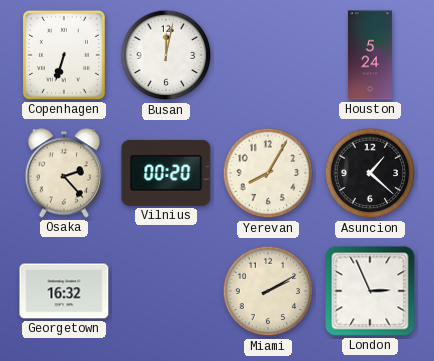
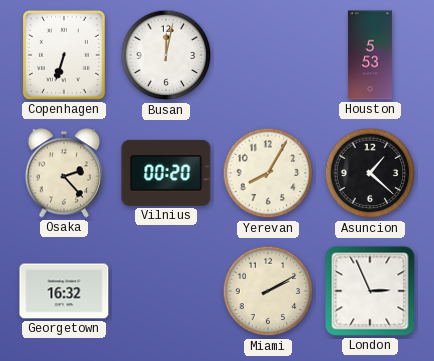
Houston: 5:24 -> 5:53
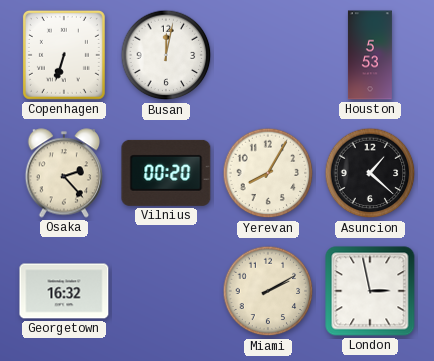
London: 2:56 -> 2:58
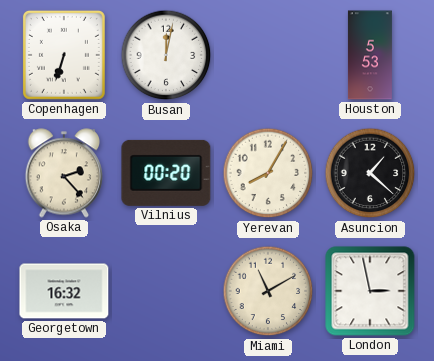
Miami: 2:10 -> 11:10
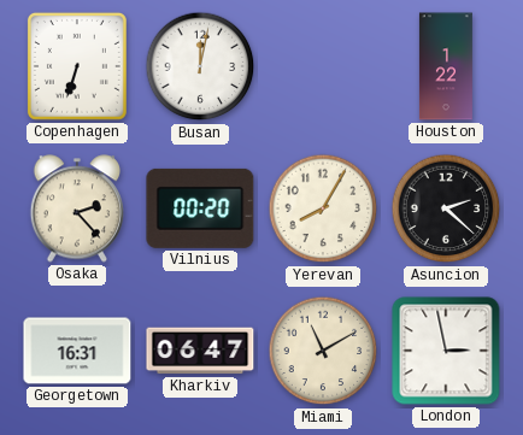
Houston: 5:53 -> 1:22
Asuncion: 1:22 -> 2:22
Georgetown: 16:32 -> 16:31
Kharkiv: none -> 06:47
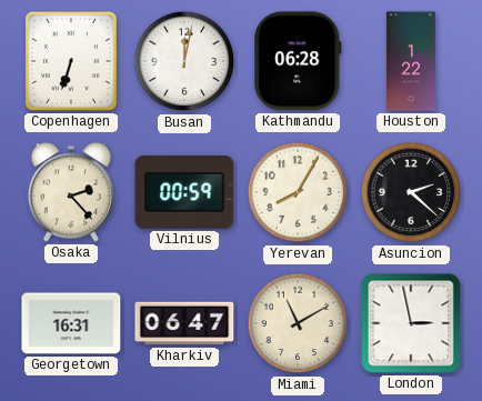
Kathmandu: none -> 06:28
Vilnius: 00:20 -> 00:59
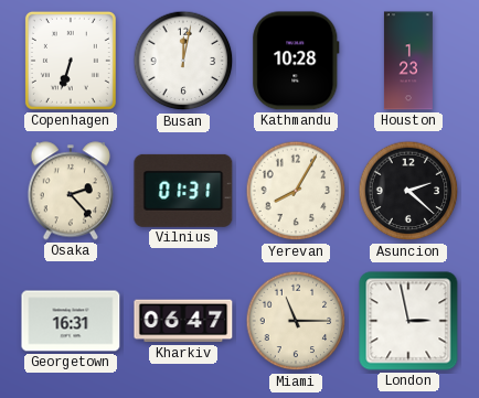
Kathmandu: 06:28 -> 10:28
Houston: 1:22 -> 1:23
Vilnius: 00:59 -> 01:31
Miami: 11:10 -> 11:15
